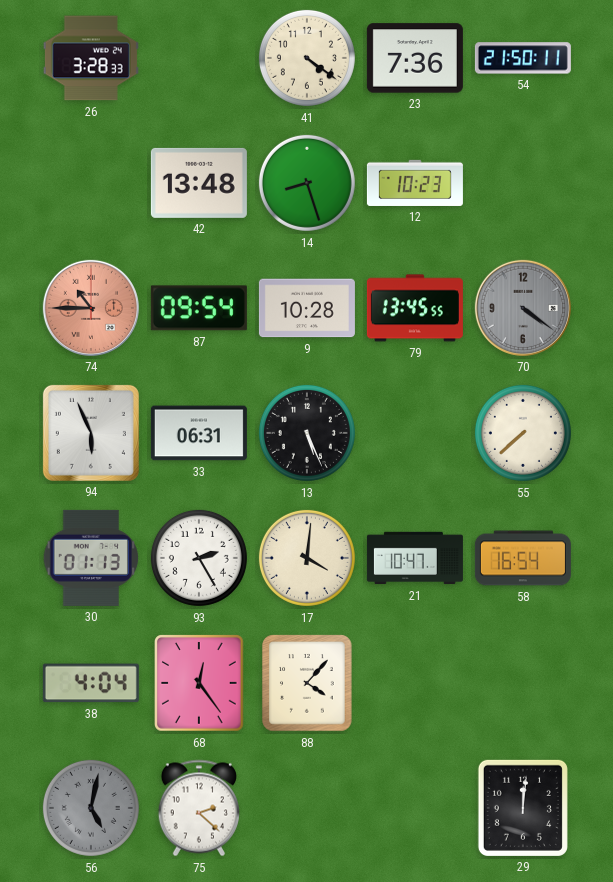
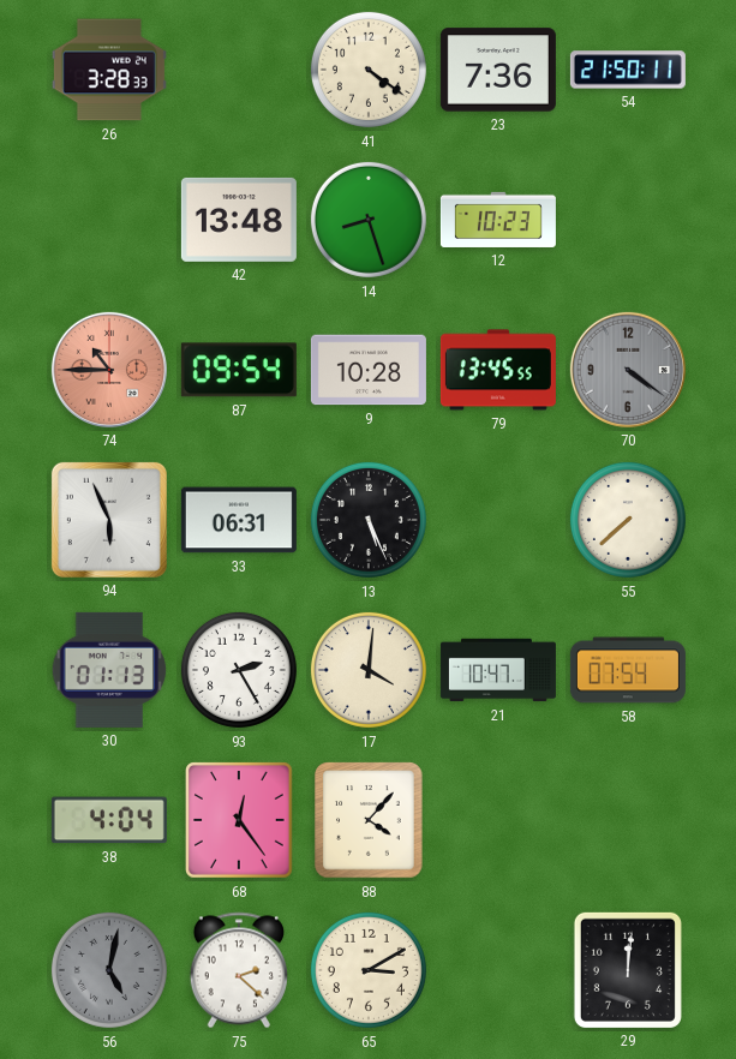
58: 16:54 -> 07:54
65: none -> 3:10
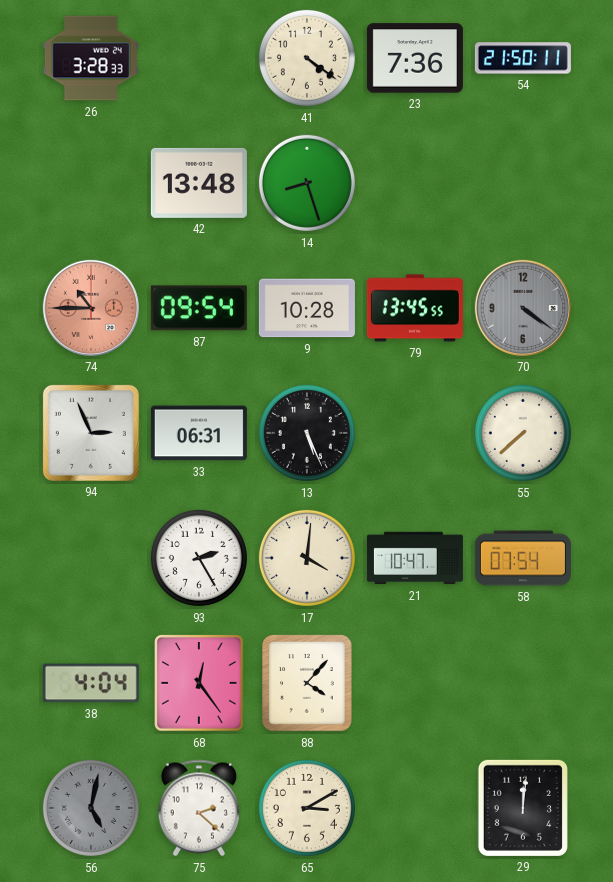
12: 10:23 -> none
94: 5:56 -> 2:56
30: 01:13 -> none
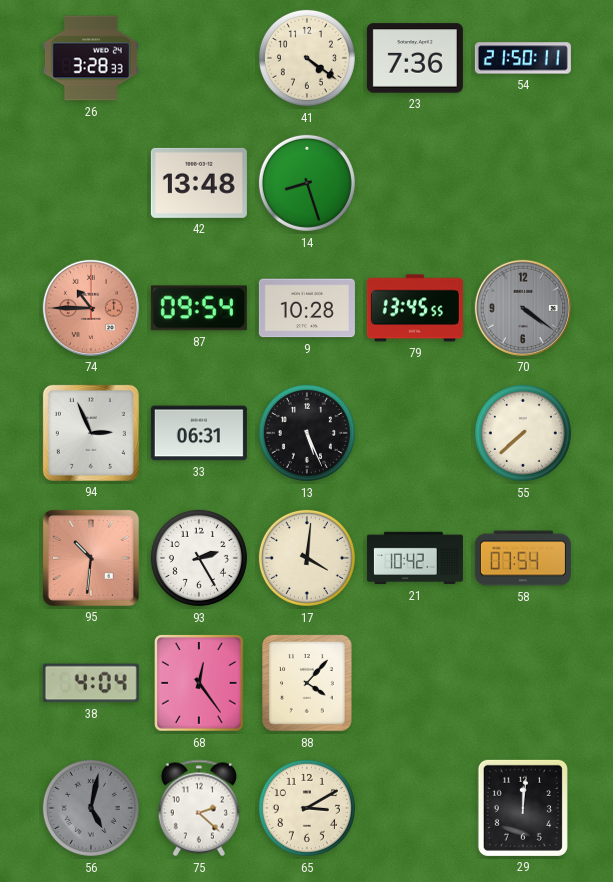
95: none -> 10:31
21: 10:47 -> 10:42
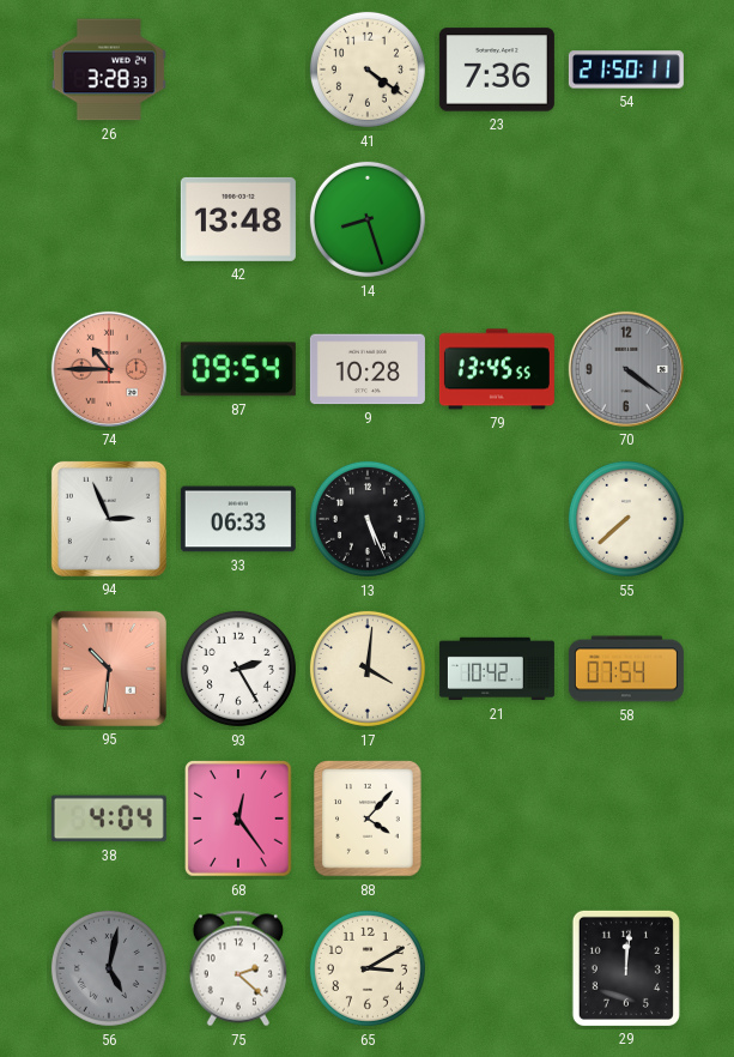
33: 06:31 -> 06:33
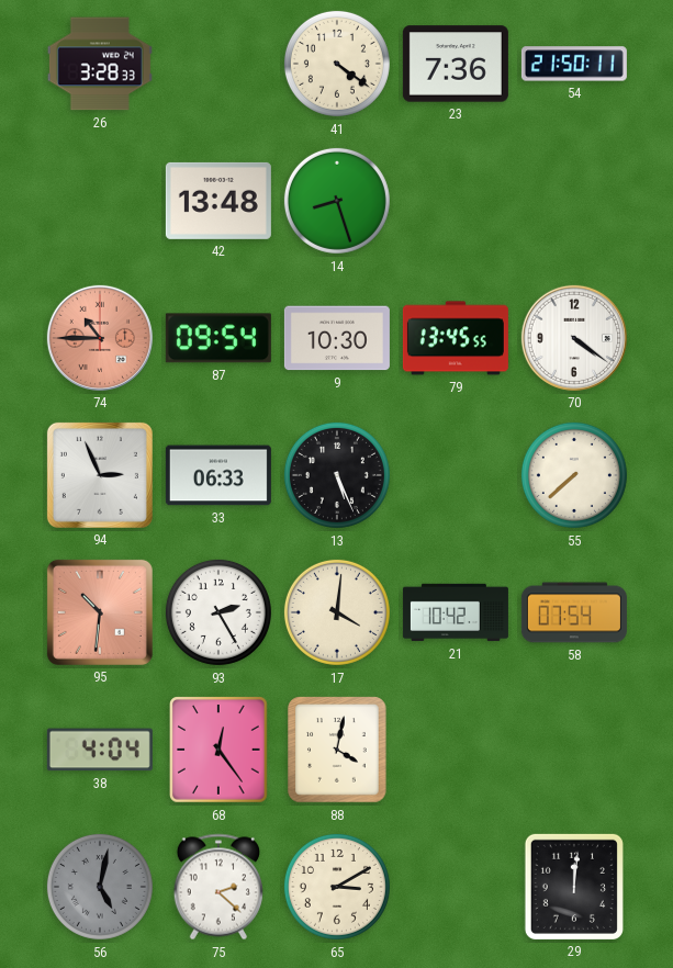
9: 10:28 -> 10:30
70 dial: grey -> white
88: 4:07 -> 4:02
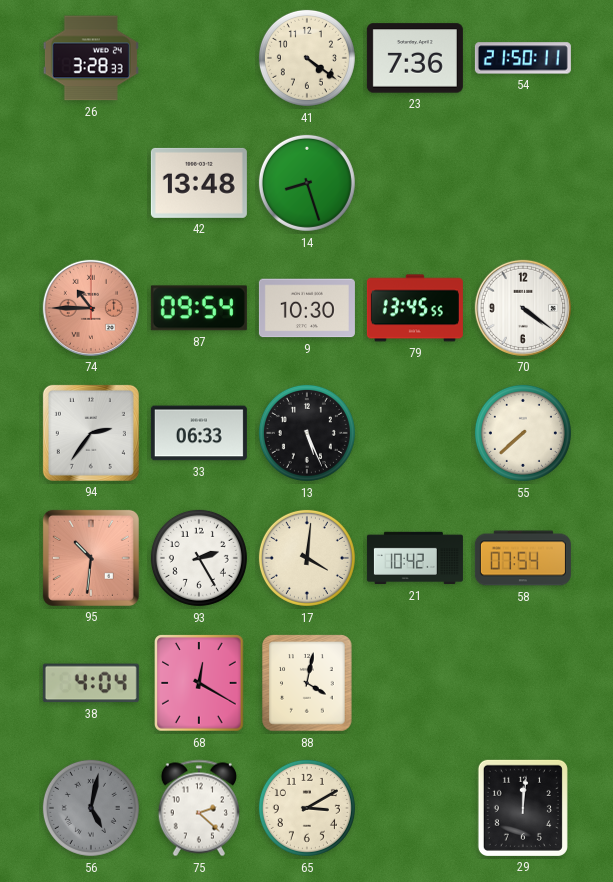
94: 2:56 -> 2:36
68: 12:24 -> 12:20
